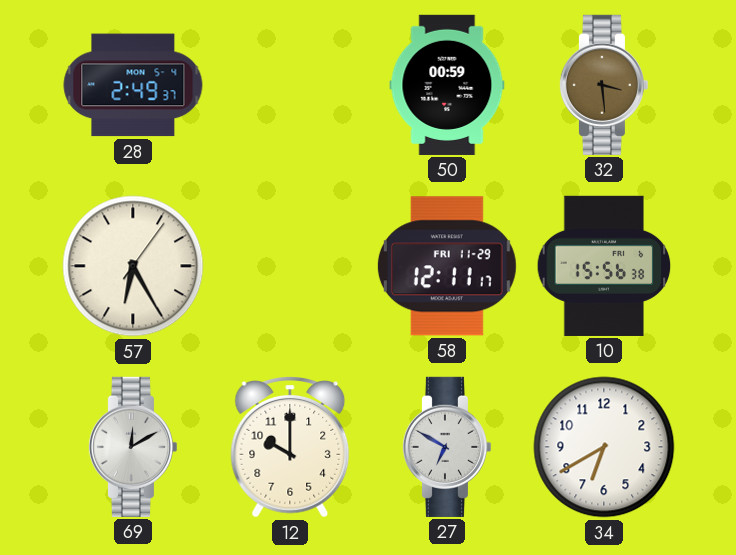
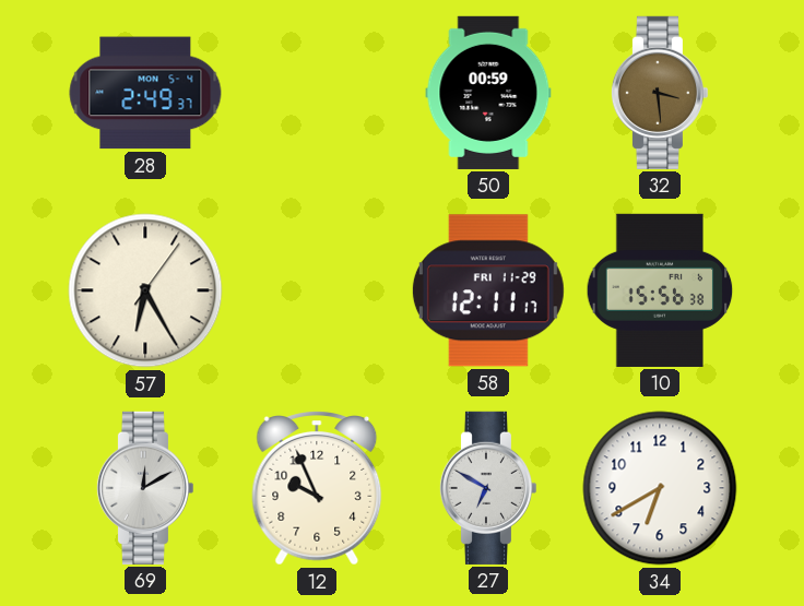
12: 10:00 -> 9:56
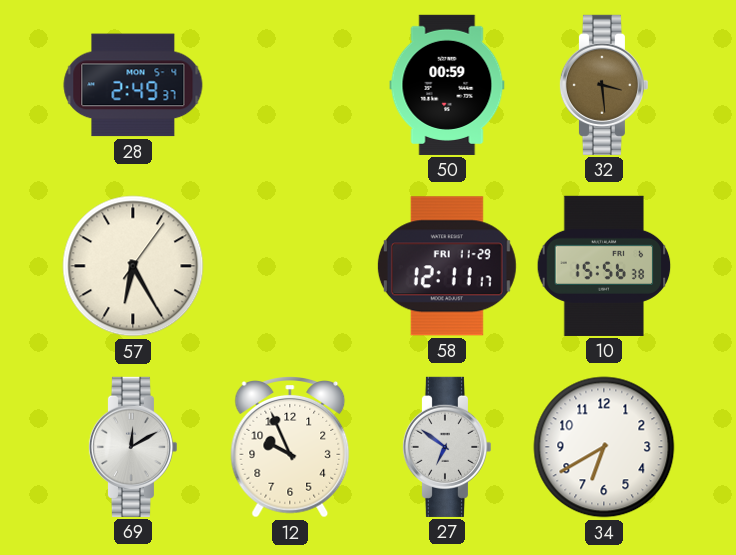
27: 6:50 -> 6:51
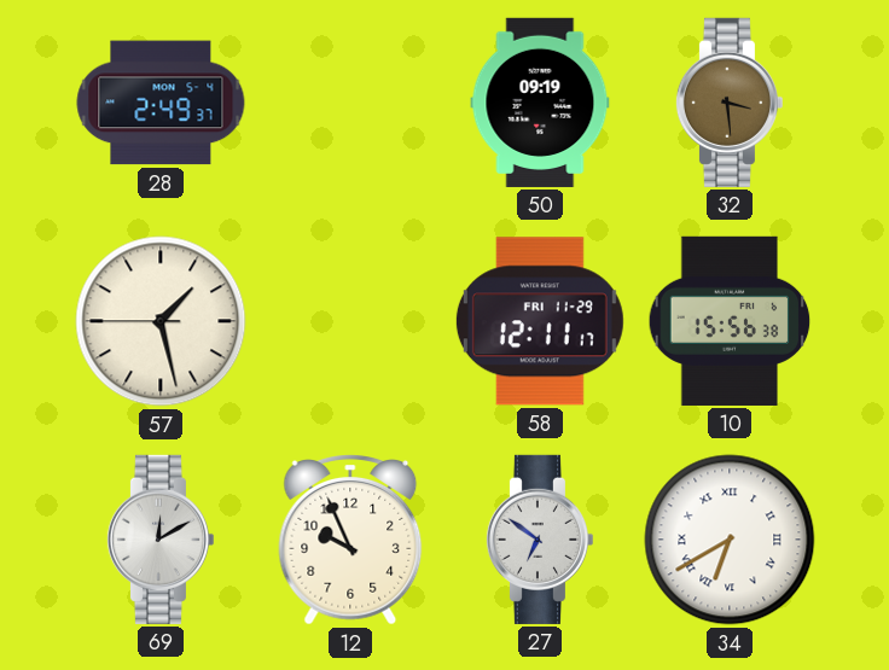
50: 00:59 -> 09:19
57: 6:25 -> 1:27
34 numerals: Arabic -> Roman
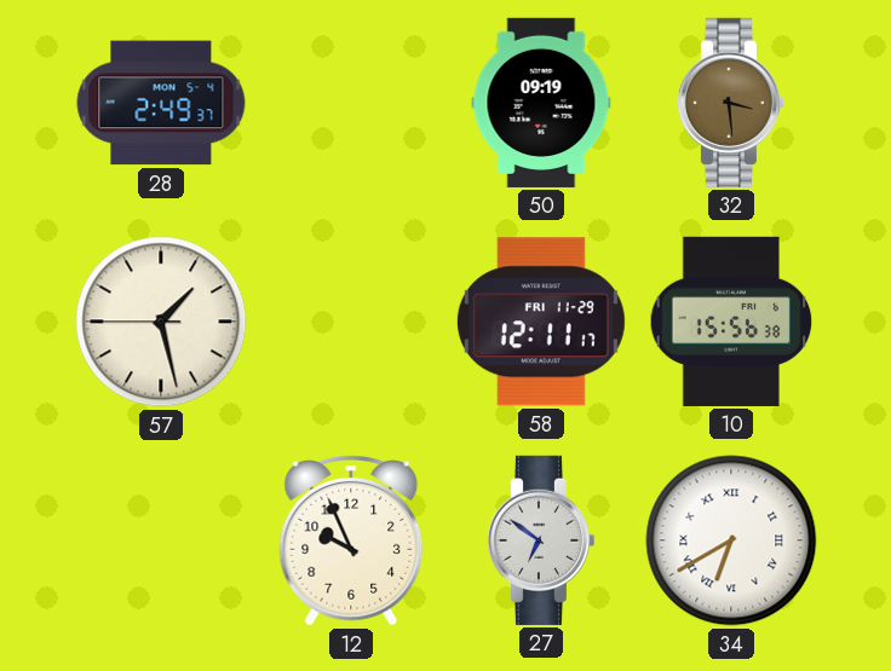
69: 12:10 -> none
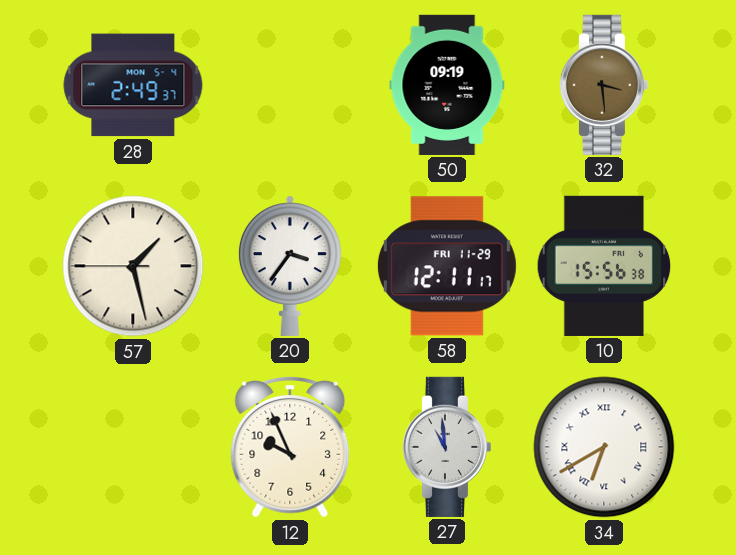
20: none -> 3:36
27: 6:51 -> 10:59
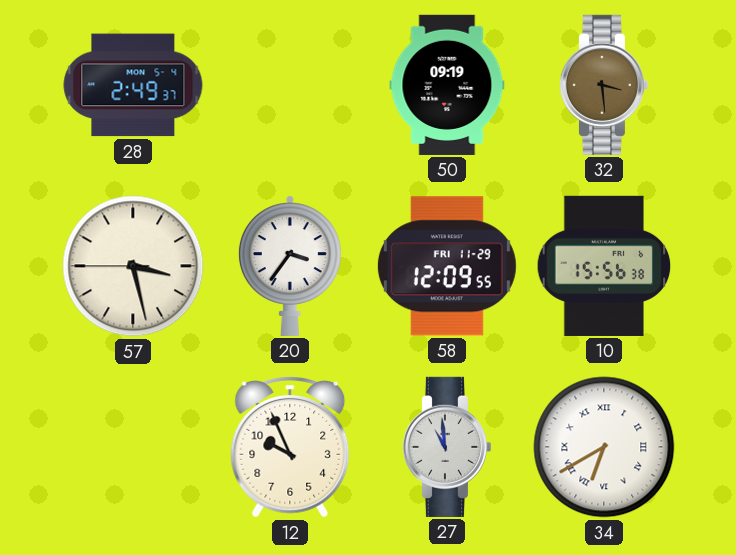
57: 1:27 -> 3:27
58: 12:11 -> 12:09
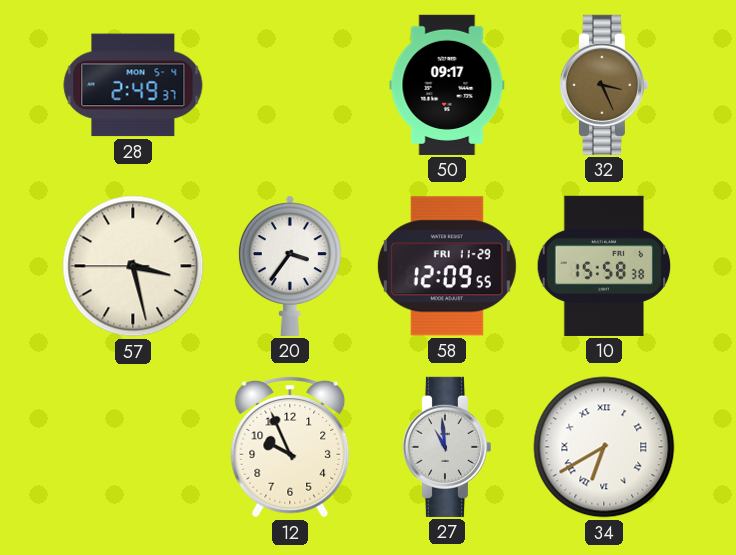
50: 09:19 -> 09:17
32: 3:29 -> 3:26
10: 15:56 -> 15:58
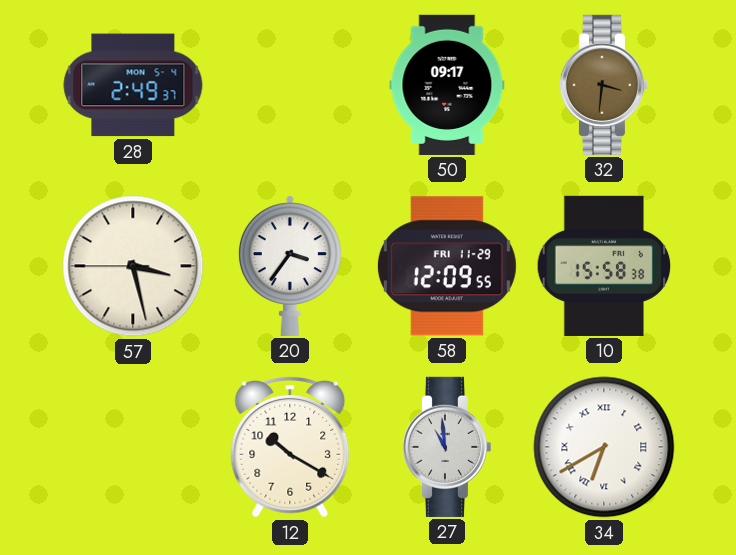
32: 3:26 -> 3:31
12: 9:56 -> 10:20
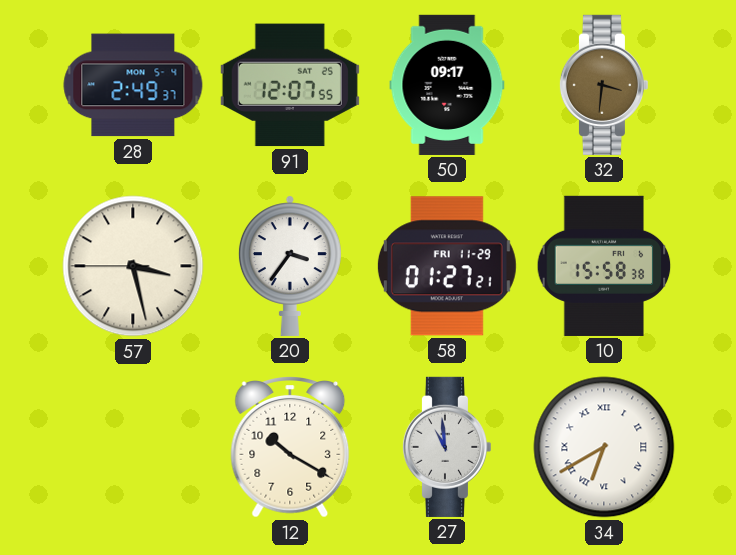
91: none -> 12:07
58: 12:09 -> 01:27
